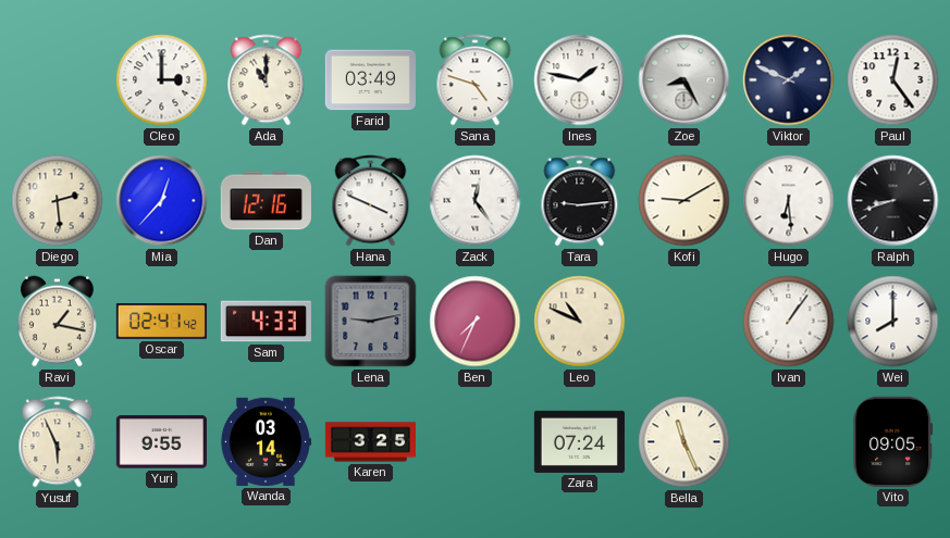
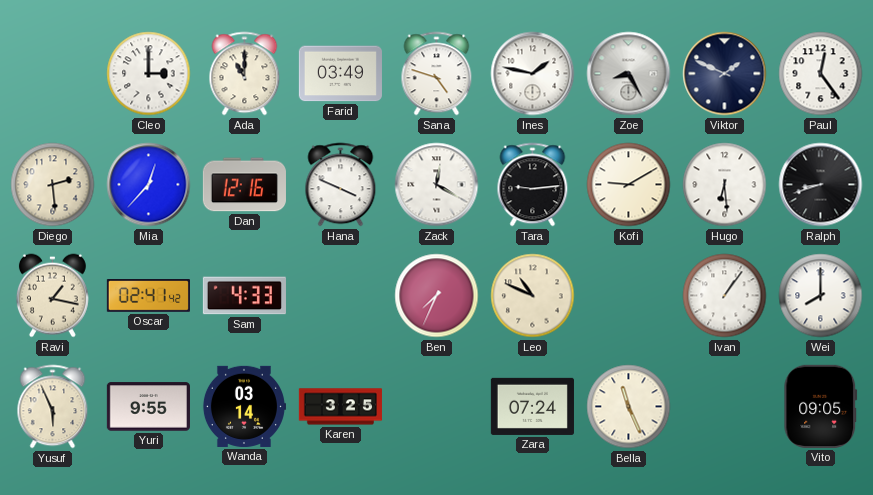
Zack: 12:24 -> 12:20
Lena: 9:13 -> none
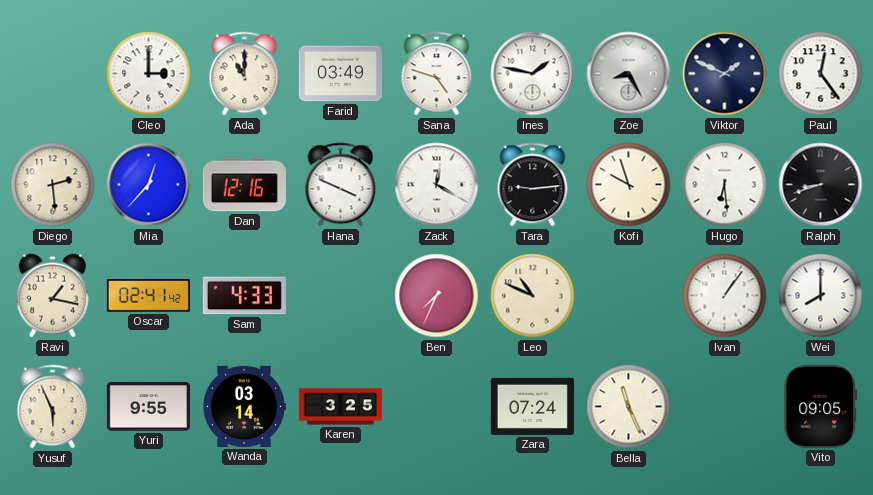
Kofi: 9:10 -> 9:57
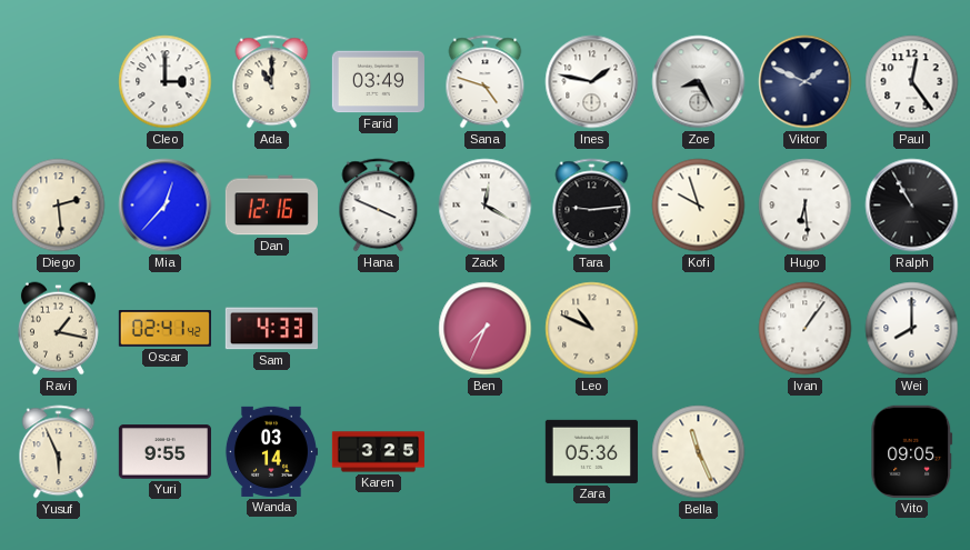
Ralph: 8:42 -> 10:55
Zara: 07:24 -> 05:36
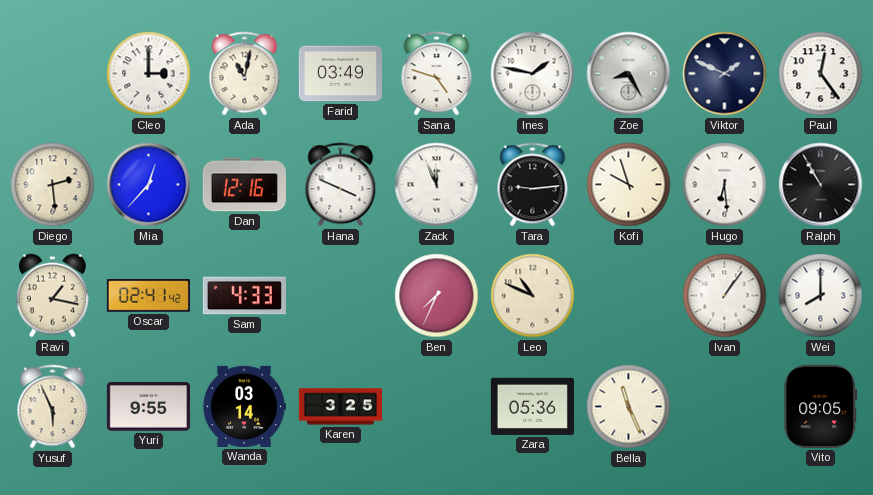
Ada: 11:00 -> 11:02
Zack: 12:20 -> 11:56
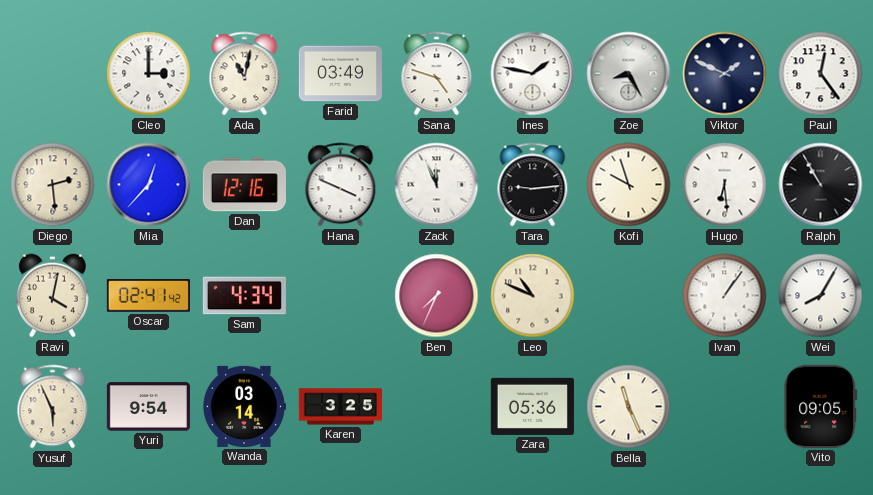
Ravi: 1:17 -> 4:02
Sam: 4:33 -> 4:34
Wei: 8:00 -> 8:05
Yuri: 9:55 -> 9:54
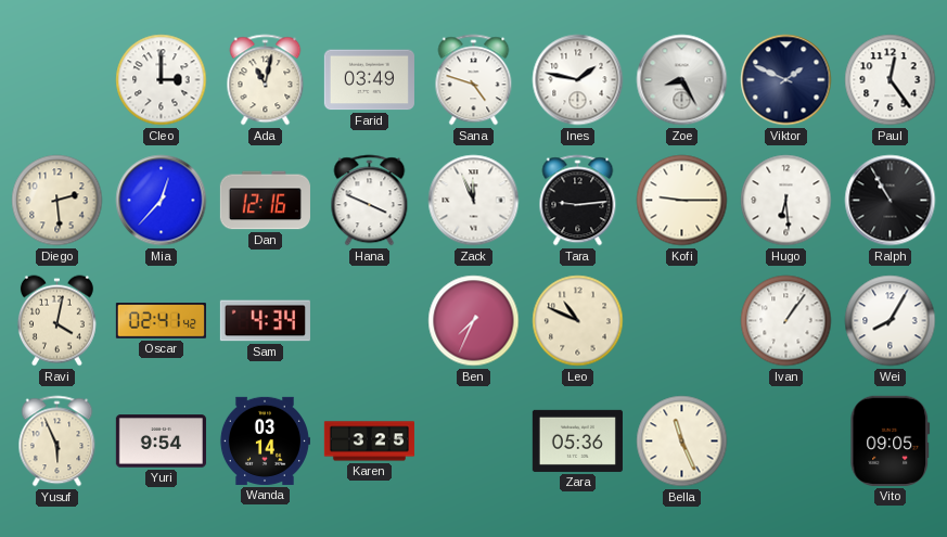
Kofi: 9:57 -> 9:15
